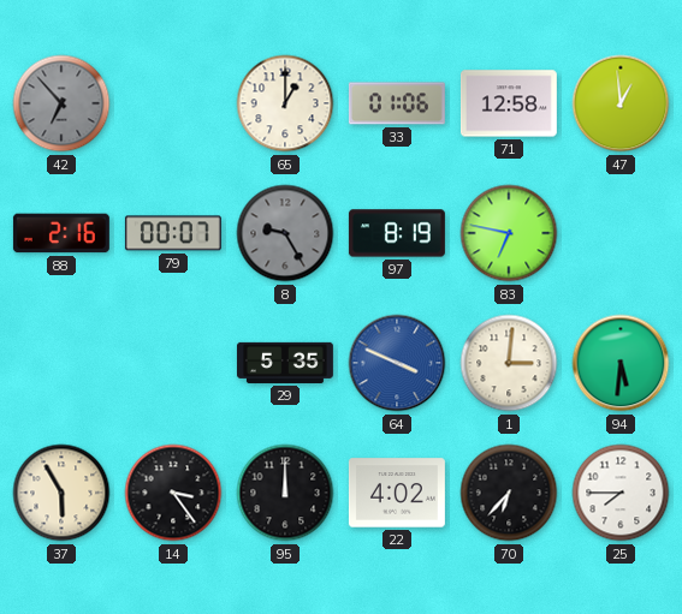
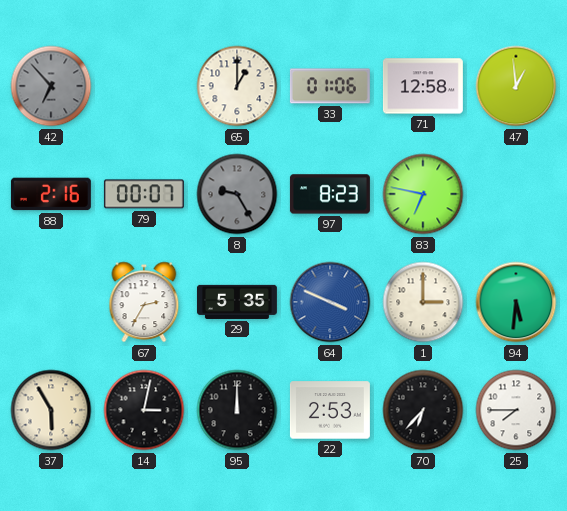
97: 8:19 -> 8:23
67: none -> 2:35
1: 3:01 -> 3:00
14: 3:24 -> 3:02
22: 4:02 -> 2:53
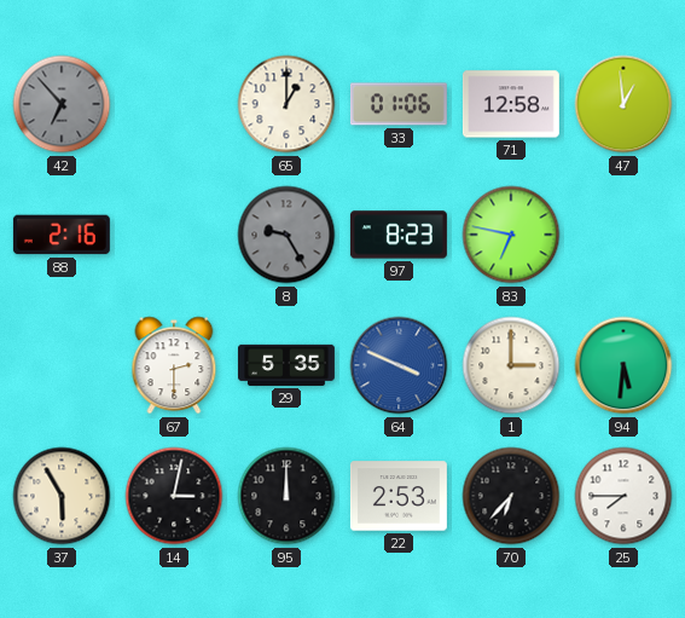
79: 00:07 -> none
67: 2:35 -> 2:30
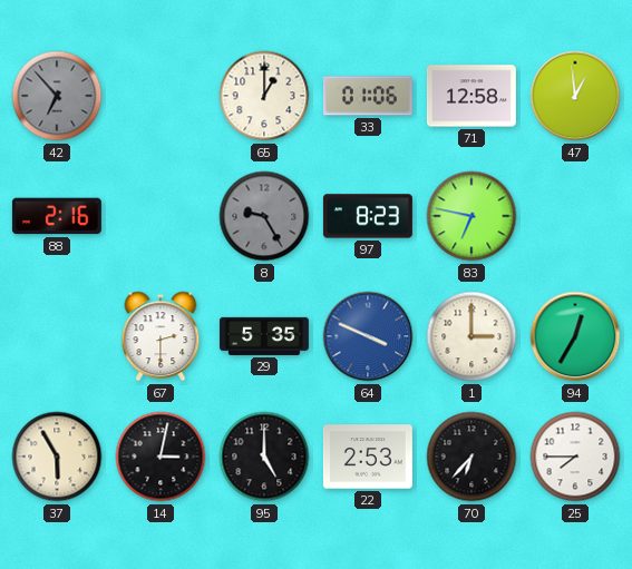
94: 5:31 -> 12:35
95: 12:00 -> 5:00
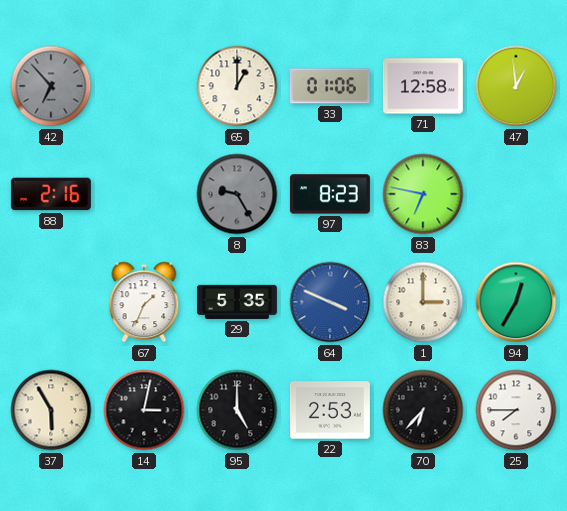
67: 2:30 -> 1:34
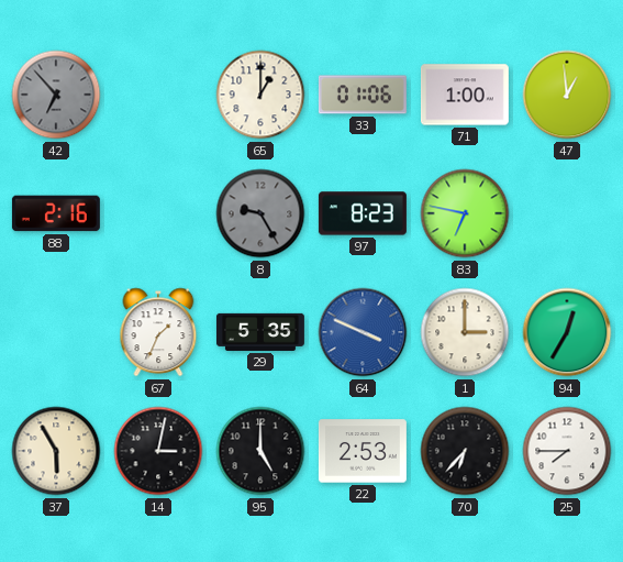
71: 12:58 -> 1:00
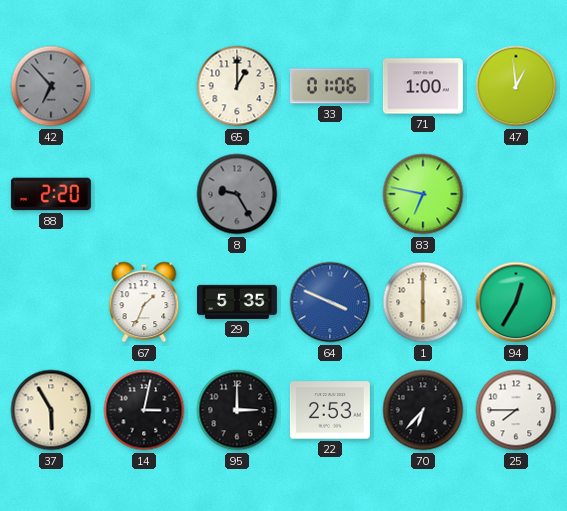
88: 2:16 -> 2:20
97: 8:23 -> none
1: 3:00 -> 6:00
95: 5:00 -> 3:00
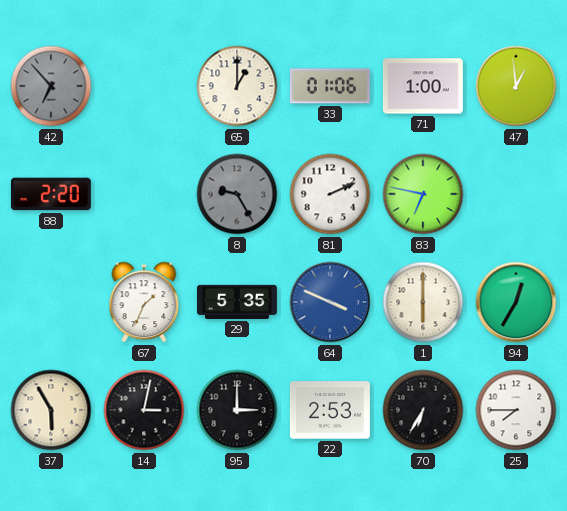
81: none -> 2:11
70: 6:37 -> 6:35
